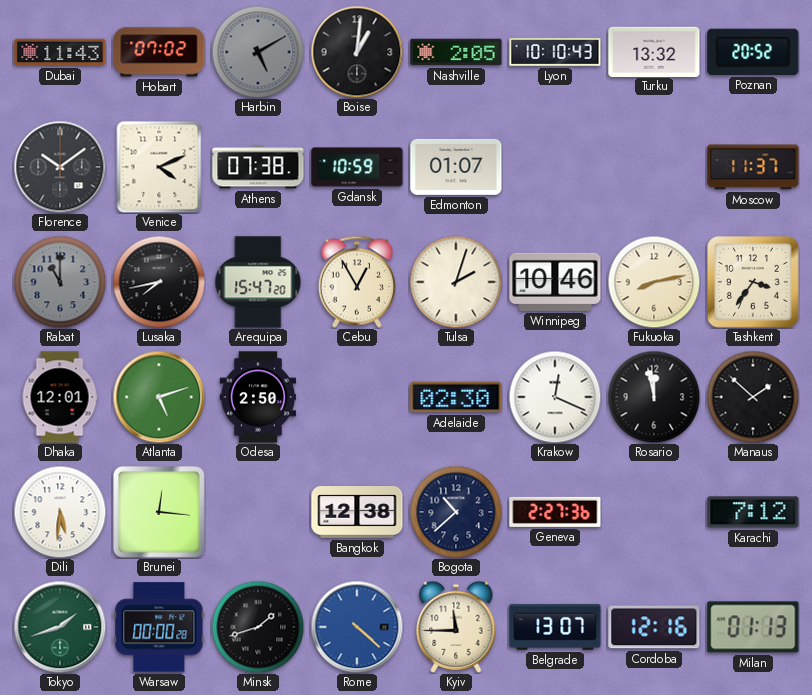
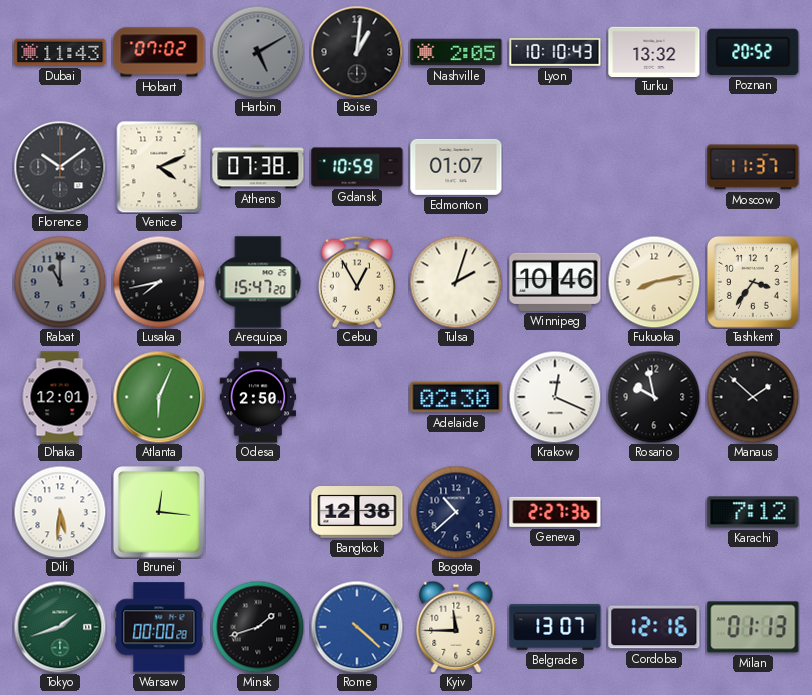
Atlanta: 5:12 -> 6:04
Rosario: 11:58 -> 9:58
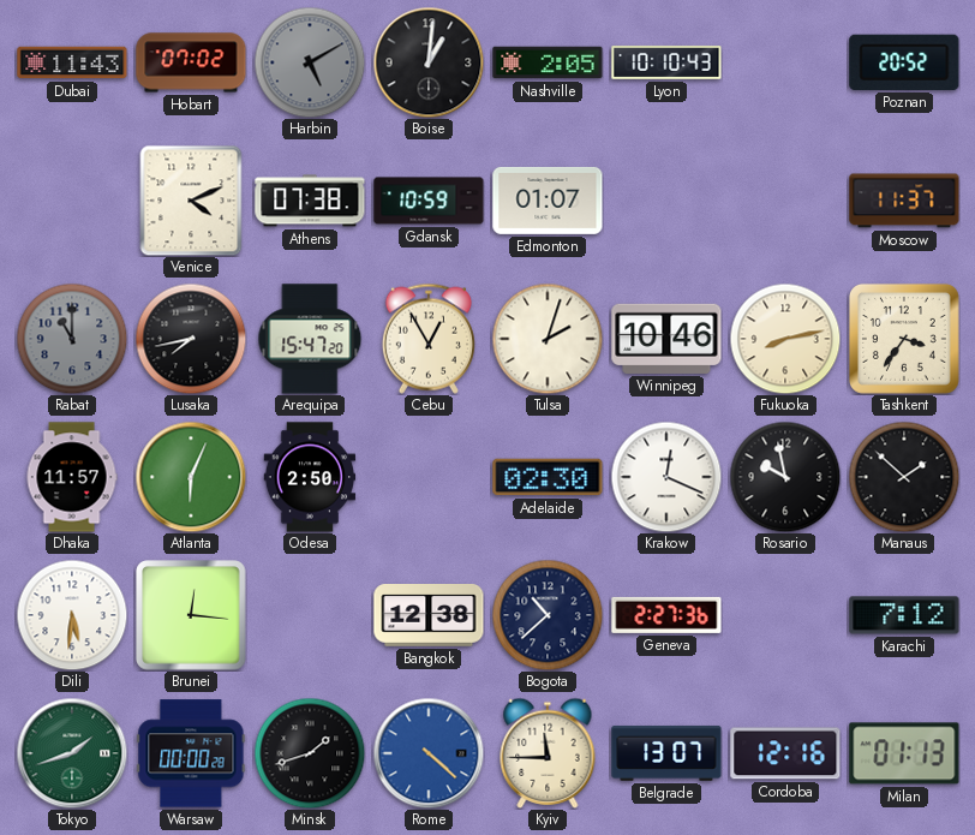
Turku: 13:32 -> none
Florence: 10:09 -> none
Dhaka: 12:01 -> 11:57
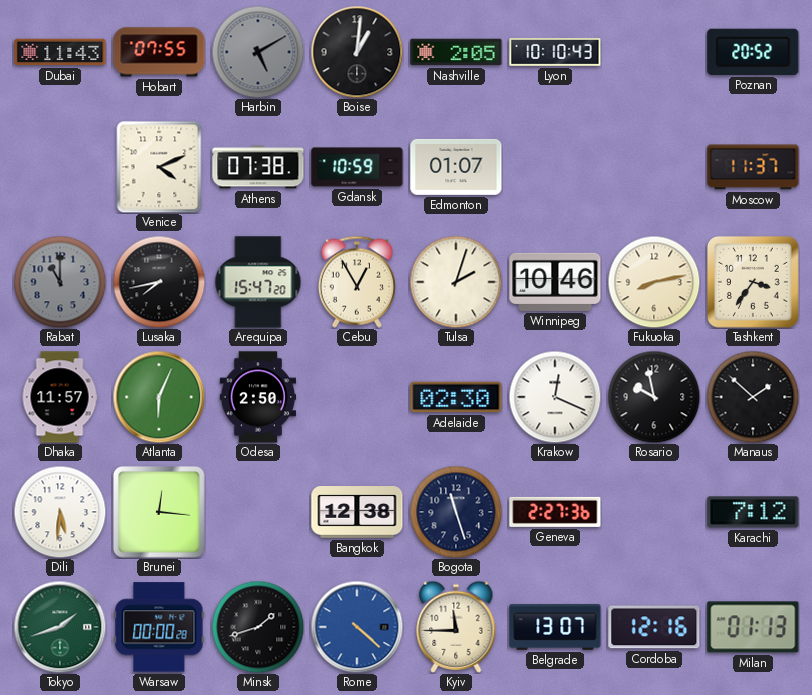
Hobart: 07:02 -> 07:55
Bogota: 10:38 -> 11:27
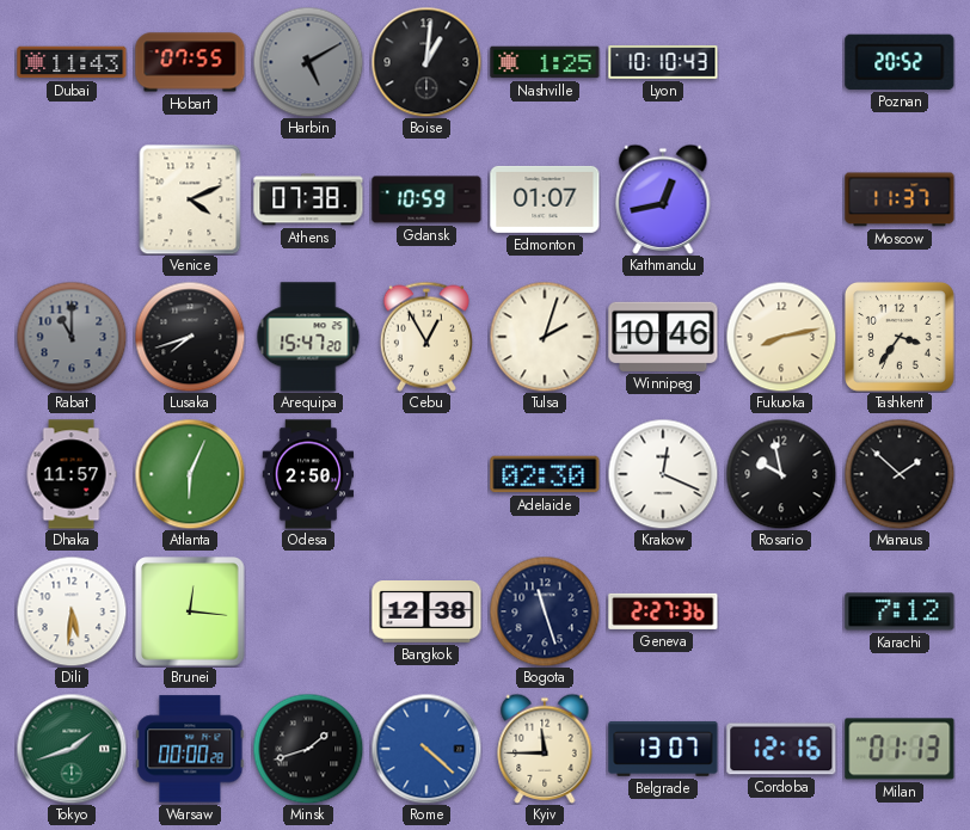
Nashville: 2:05 -> 1:25
Kathmandu: none -> 12:43
Lusaka: 7:43 -> 7:42
